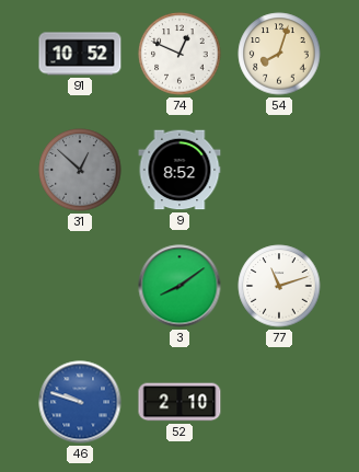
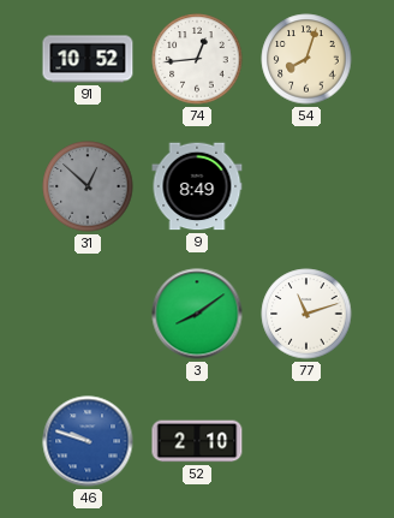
74: 12:49 -> 12:44
9: 8:52 -> 8:49
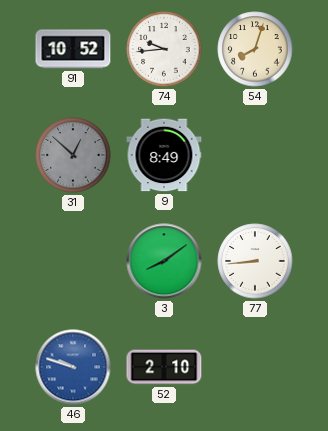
74: 12:44 -> 9:44
77: 11:12 -> 8:44
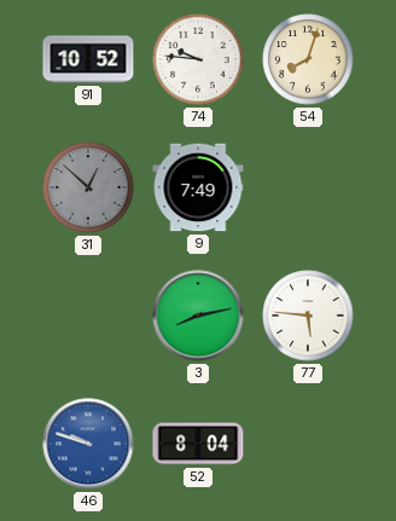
74: 9:44 -> 9:46
9: 8:49 -> 7:49
3: 8:09 -> 8:13
77: 8:44 -> 5:46
52: 2:10 -> 8:04
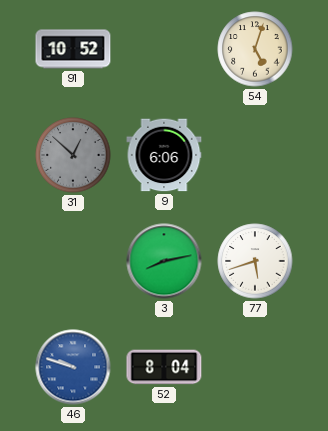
74: 9:46 -> none
54: 8:03 -> 5:03
9: 7:49 -> 6:06
77: 5:46 -> 5:42
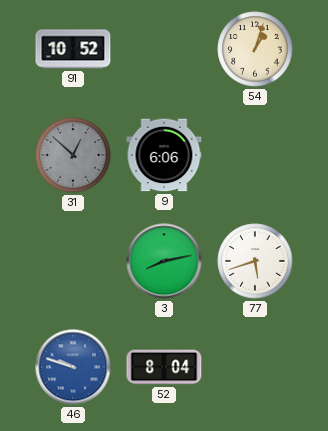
54: 5:03 -> 1:03
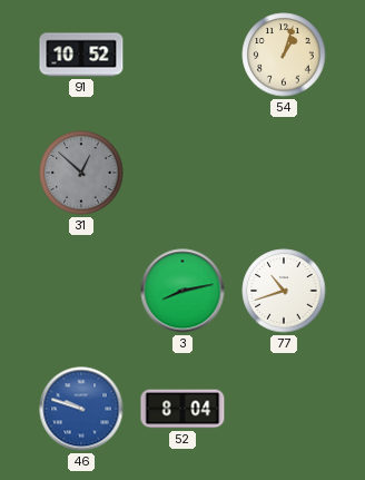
9: 6:06 -> none
77: 5:42 -> 10:42
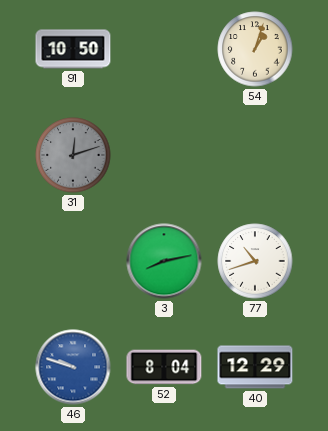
91: 10:52 -> 10:50
31: 12:52 -> 12:12
40: none -> 12:29
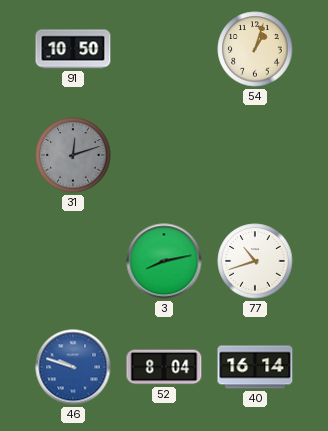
40: 12:29 -> 16:14
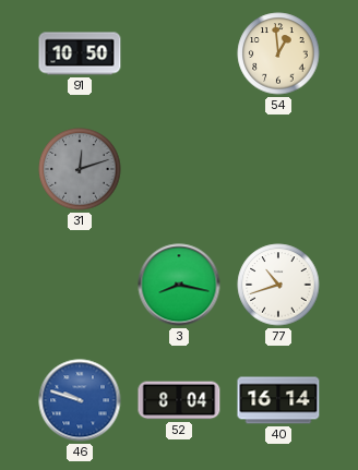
54: 1:03 -> 12:59
3: 8:13 -> 8:17
